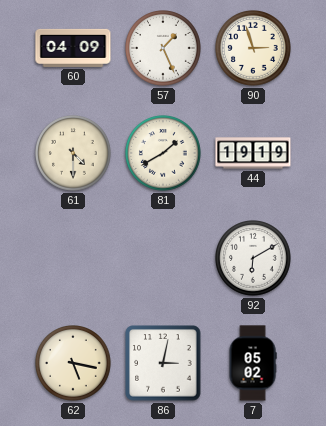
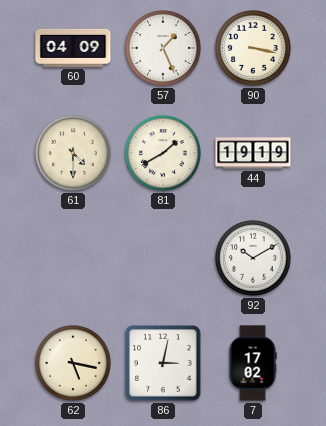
90: 2:57 -> 3:17
92: 6:10 -> 10:10
7: 05:02 -> 17:02
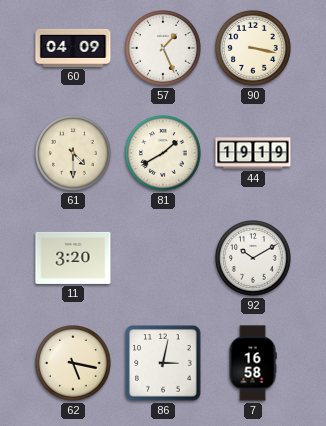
11: none -> 3:20
7: 17:02 -> 16:58
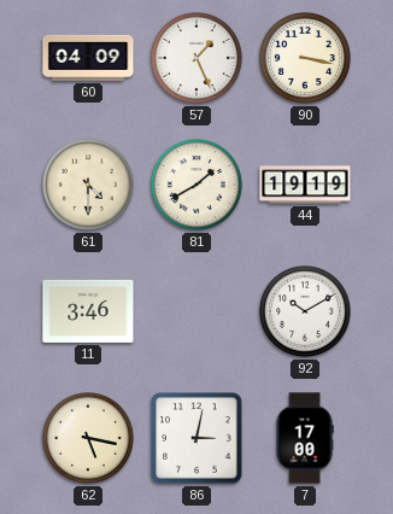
11: 3:20 -> 3:46
7: 16:58 -> 17:00
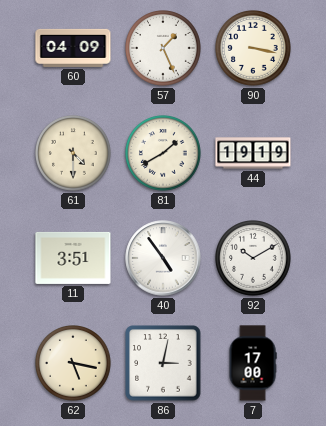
11: 3:46 -> 3:51
40: none -> 4:54
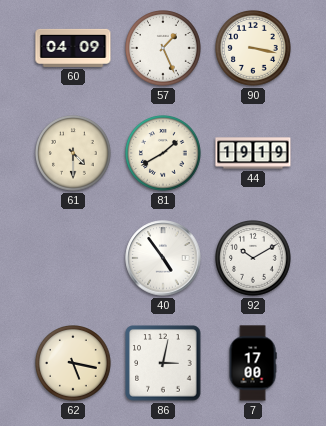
11: 3:51 -> none
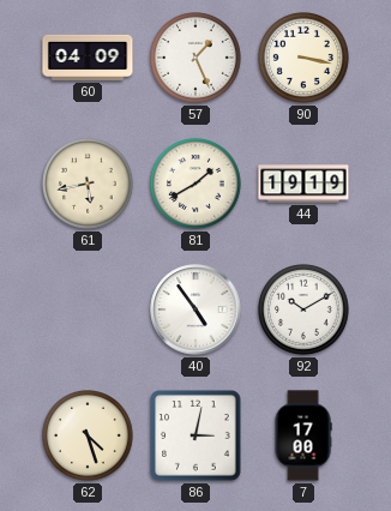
61: 4:30 -> 5:43
62: 5:17 -> 4:27
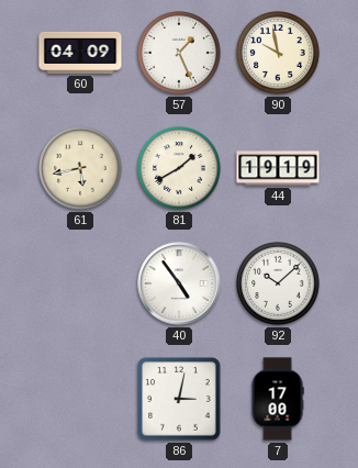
90: 3:17 -> 9:58
92: 10:10 -> 10:08
62: 4:27 -> none
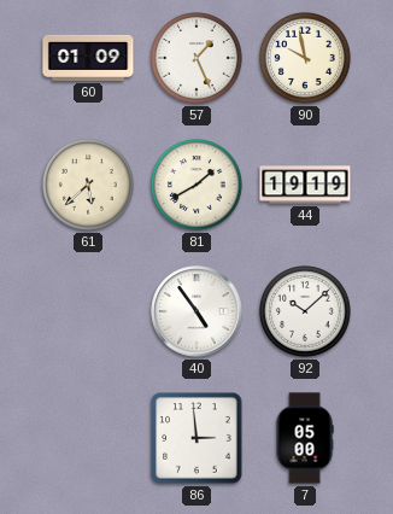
60: 04:09 -> 01:09
61: 5:43 -> 5:38
86: 3:02 -> 2:59
7: 17:00 -> 05:00
